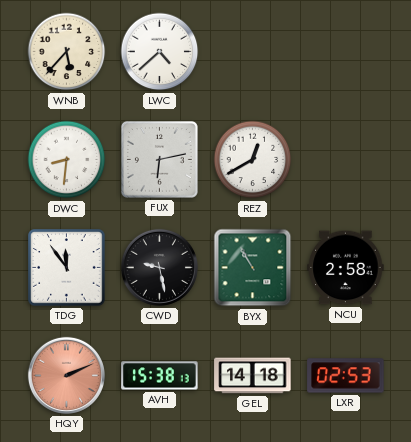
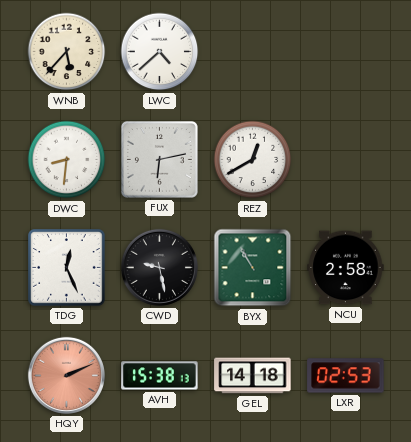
TDG: 11:54 -> 12:26
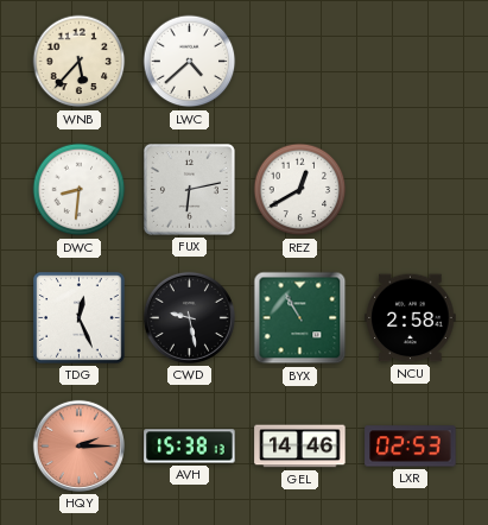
HQY: 2:11 -> 2:15
GEL: 14:18 -> 14:46
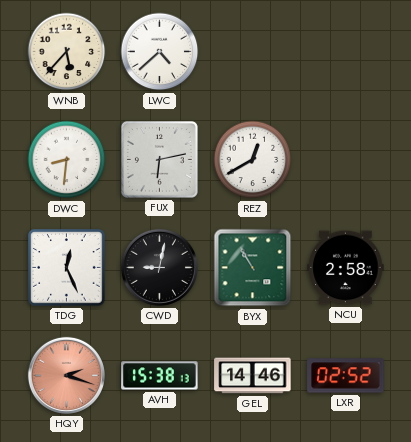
CWD: 9:28 -> 9:02
HQY: 2:15 -> 2:18
LXR: 02:53 -> 02:52
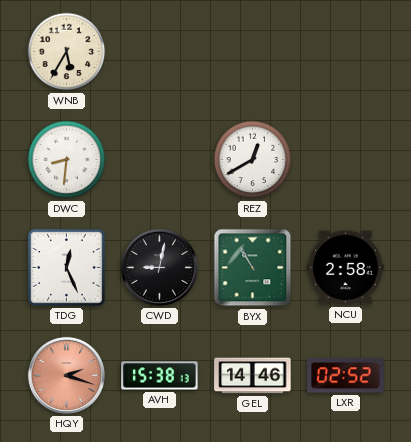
WNB: 5:37 -> 5:35
LWC: 4:38 -> none
FUX: 6:13 -> none
